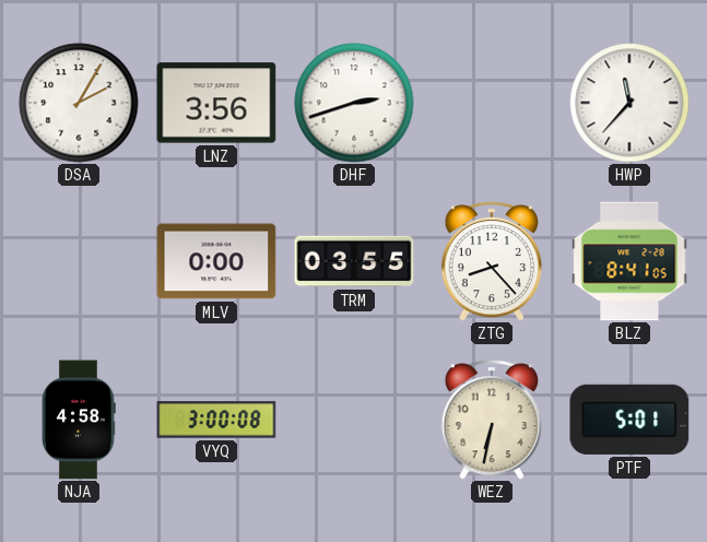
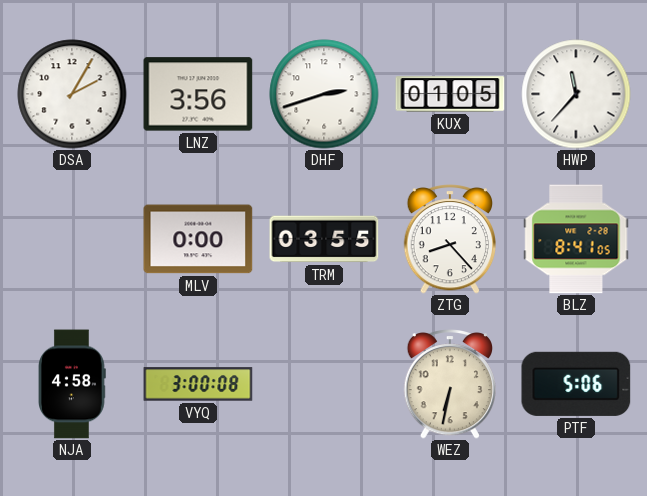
KUX: none -> 01:05
PTF: 5:01 -> 5:06
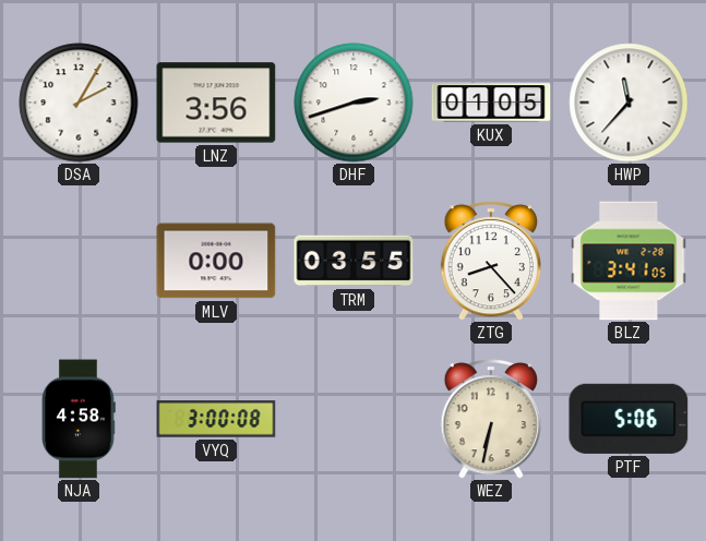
BLZ: 8:41 -> 3:41
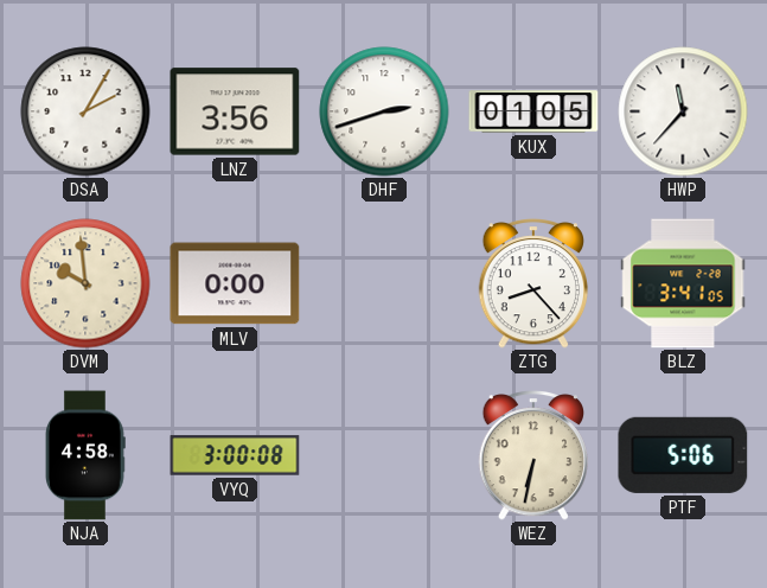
DVM: none -> 9:59
TRM: 03:55 -> none
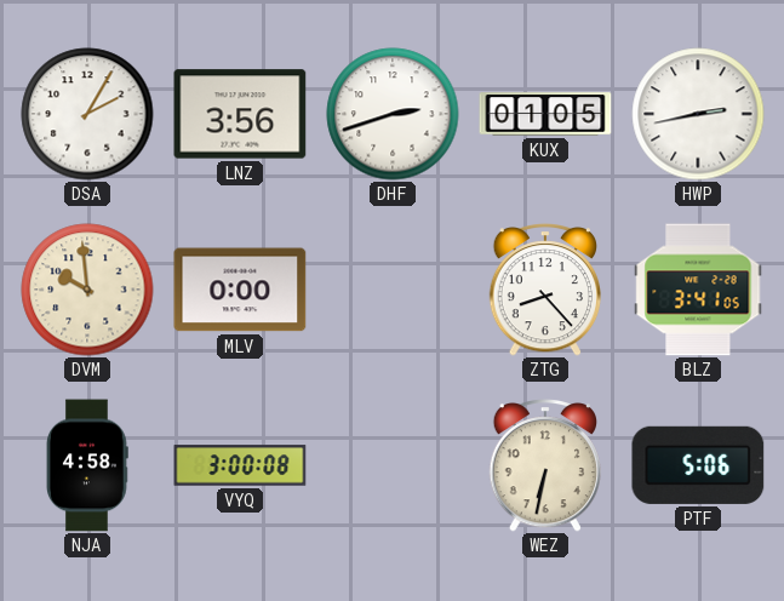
HWP: 11:37 -> 2:43
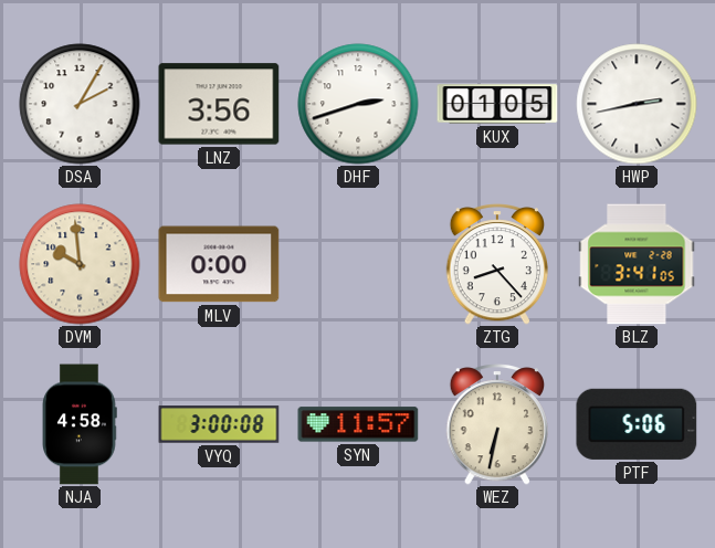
SYN: none -> 11:57
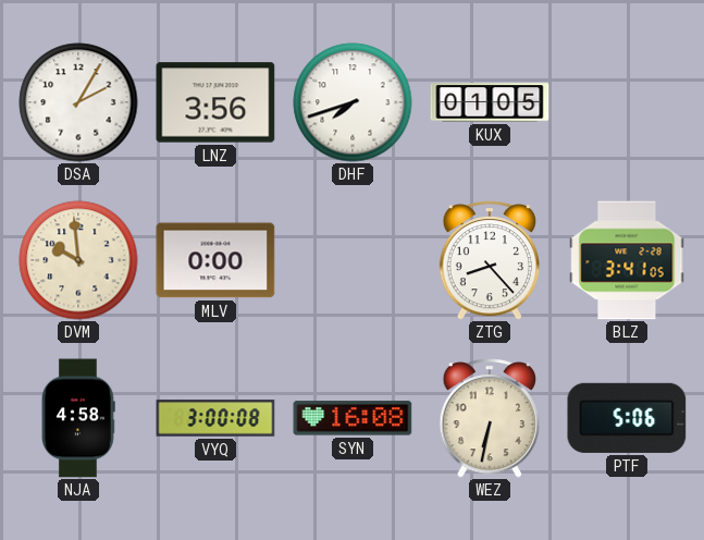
DHF: 2:42 -> 7:42
HWP: 2:43 -> none
SYN: 11:57 -> 16:08
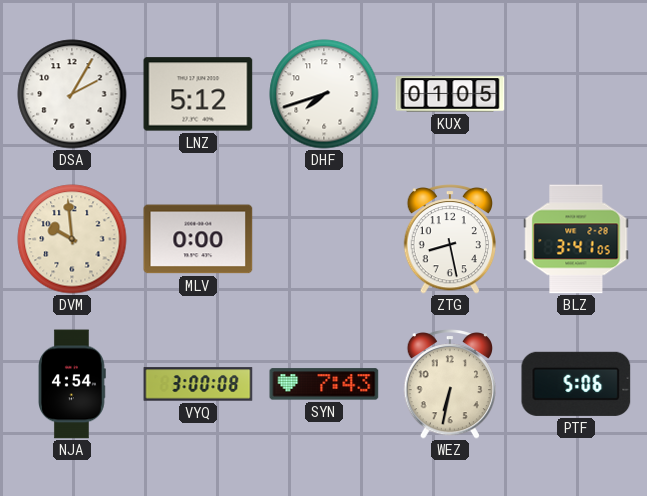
LNZ: 3:56 -> 5:12
ZTG: 8:23 -> 8:28
NJA: 4:58 -> 4:54
SYN: 16:08 -> 7:43
